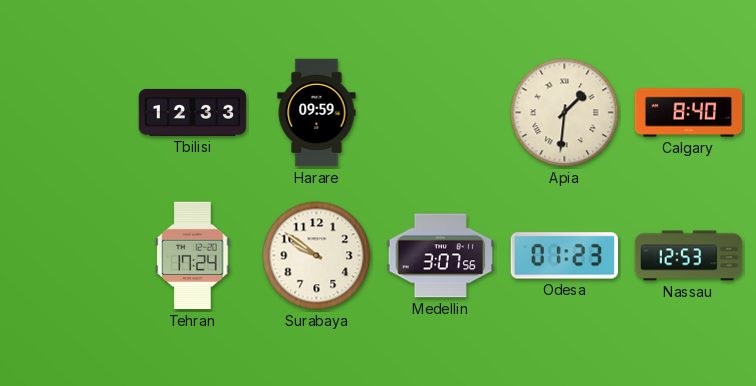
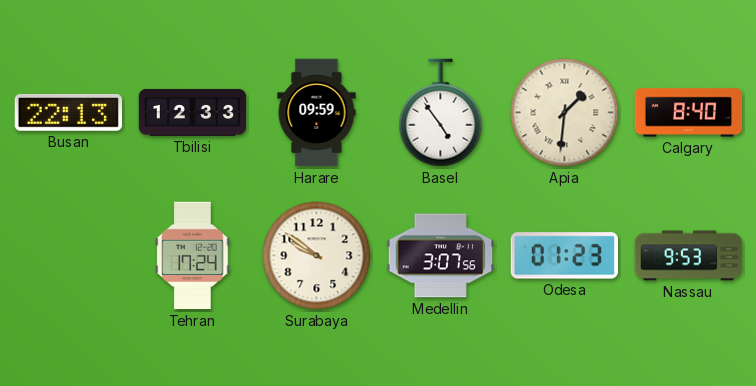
Busan: none -> 22:13
Basel: none -> 4:54
Nassau: 12:53 -> 9:53
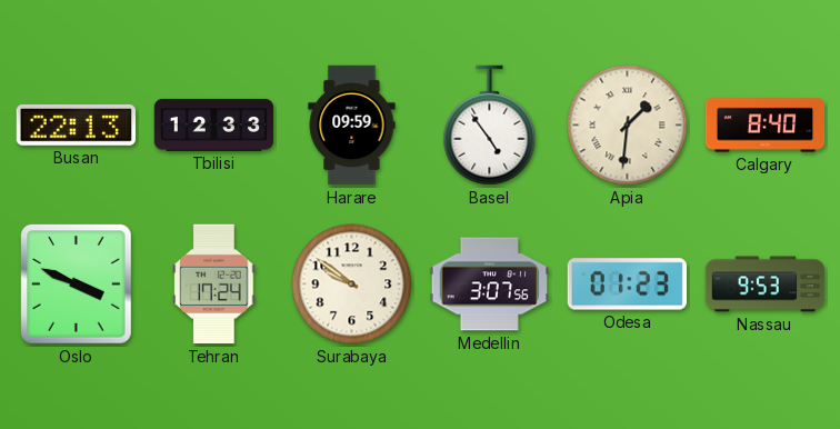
Oslo: none -> 3:49
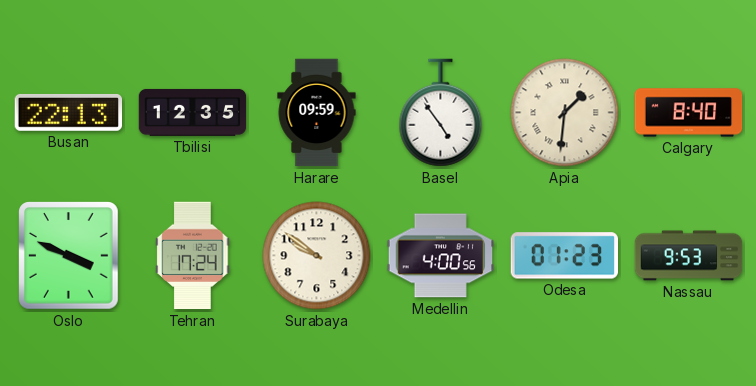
Tbilisi: 12:33 -> 12:35
Medellin: 3:07 -> 4:00
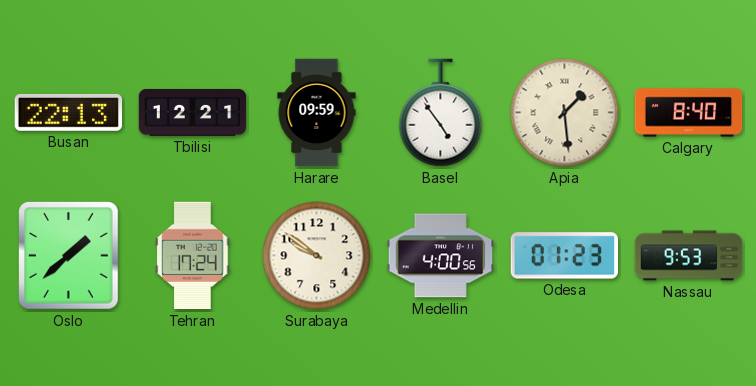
Tbilisi: 12:35 -> 12:21
Apia: 1:31 -> 1:29
Oslo: 3:49 -> 1:38
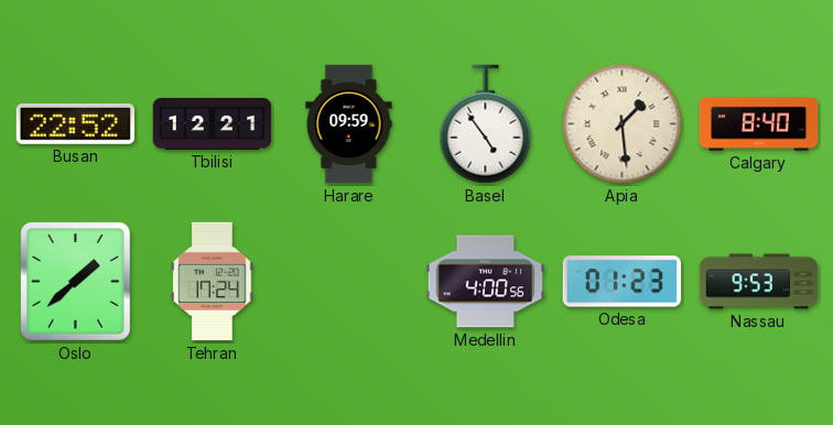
Busan: 22:13 -> 22:52
Surabaya: 9:51 -> none
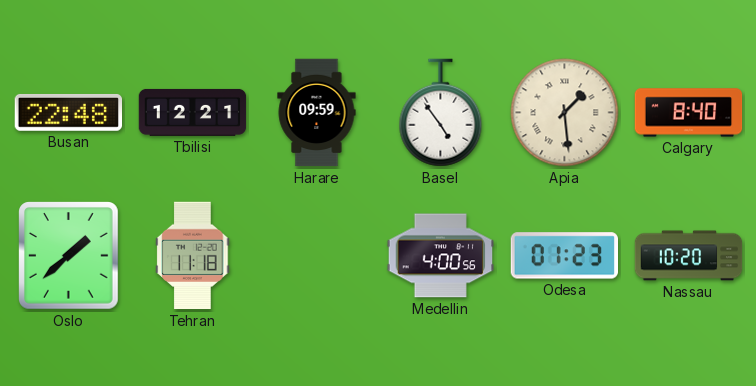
Busan: 22:52 -> 22:48
Tehran: 17:24 -> 11:18
Nassau: 9:53 -> 10:20
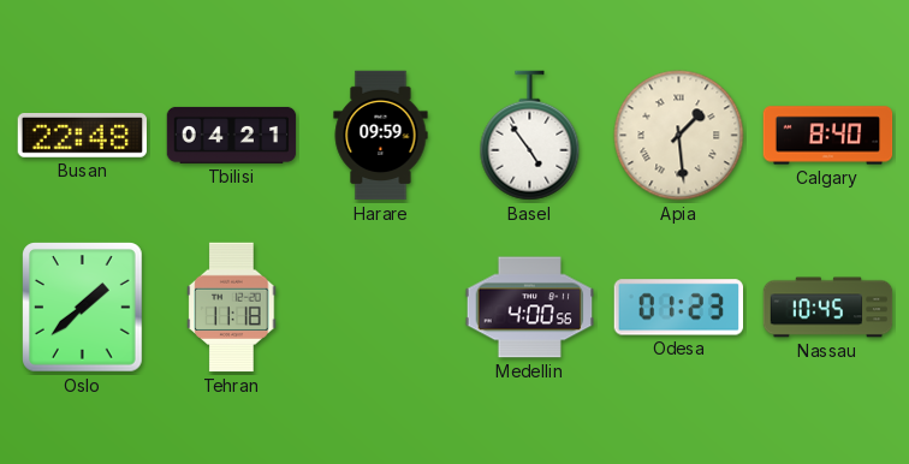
Tbilisi: 12:21 -> 04:21
Nassau: 10:20 -> 10:45
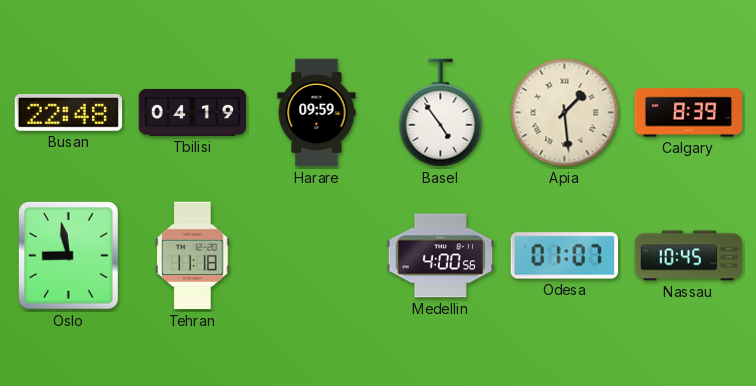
Tbilisi: 04:21 -> 04:19
Calgary: 8:40 -> 8:39
Oslo: 1:38 -> 8:58
Odesa: 01:23 -> 01:07
